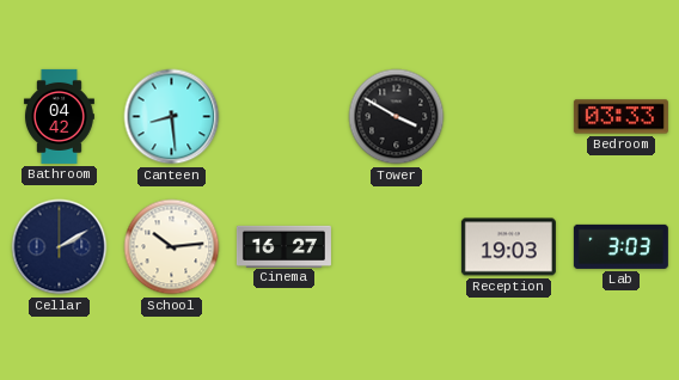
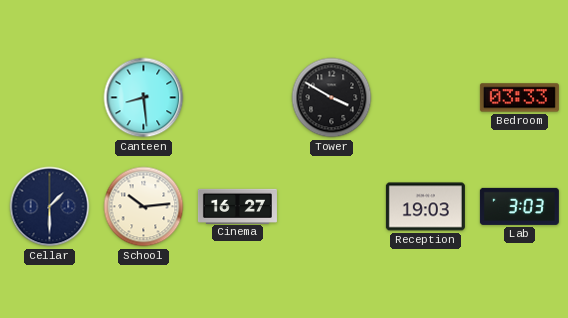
Bathroom: 04:42 -> none
Cellar: 2:10 -> 1:30
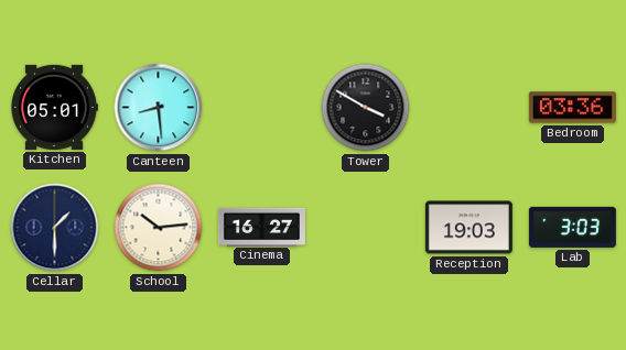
Kitchen: none -> 05:01
Bedroom: 03:33 -> 03:36
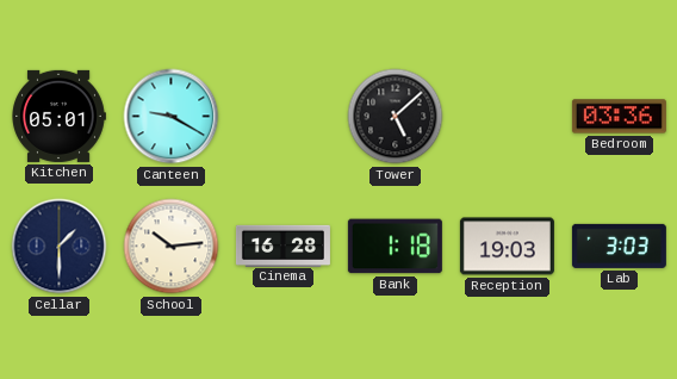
Canteen: 8:29 -> 9:20
Tower: 3:50 -> 5:08
Cinema: 16:27 -> 16:28
Bank: none -> 1:18
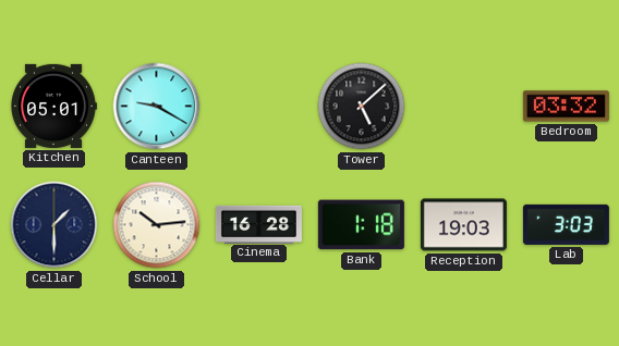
Bedroom: 03:36 -> 03:32
